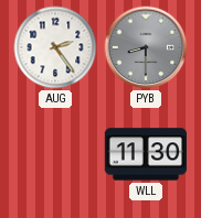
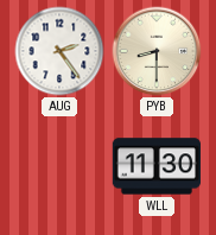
PYB dial: grey -> cream
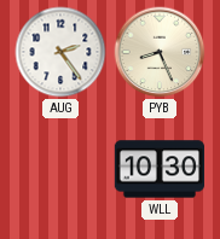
PYB: 8:30 -> 8:26
WLL: 11:30 -> 10:30
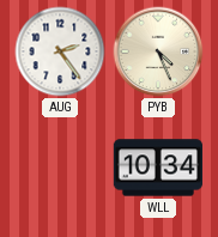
PYB: 8:26 -> 4:26
WLL: 10:30 -> 10:34
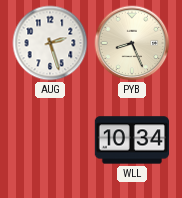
AUG: 2:24 -> 2:27
PYB: 4:26 -> 8:26
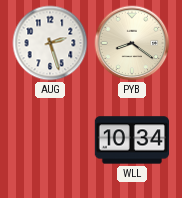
PYB: 8:26 -> 8:21
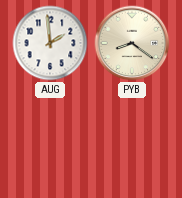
AUG: 2:27 -> 1:59
WLL: 10:34 -> none
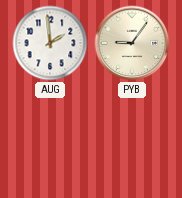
PYB: 8:21 -> 9:06
